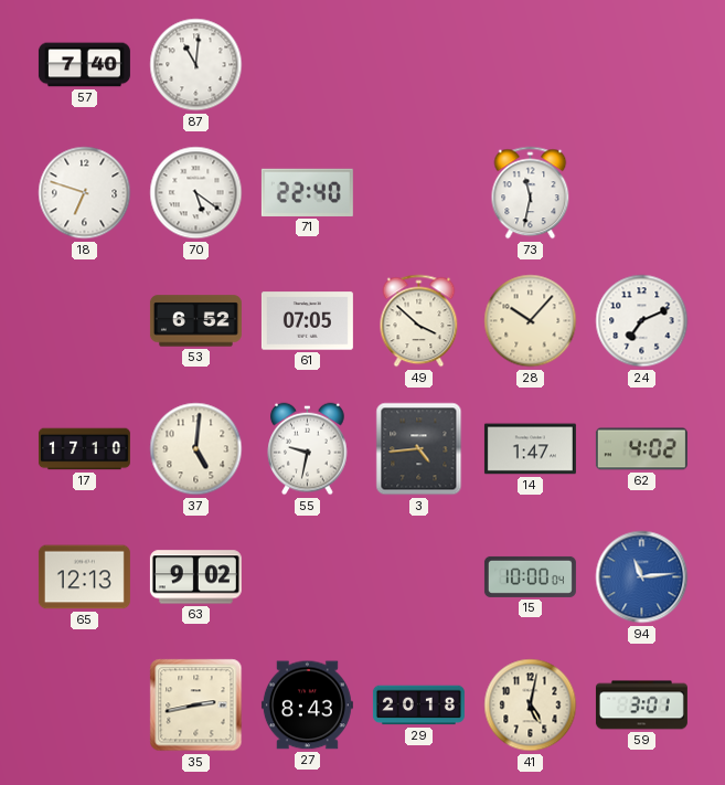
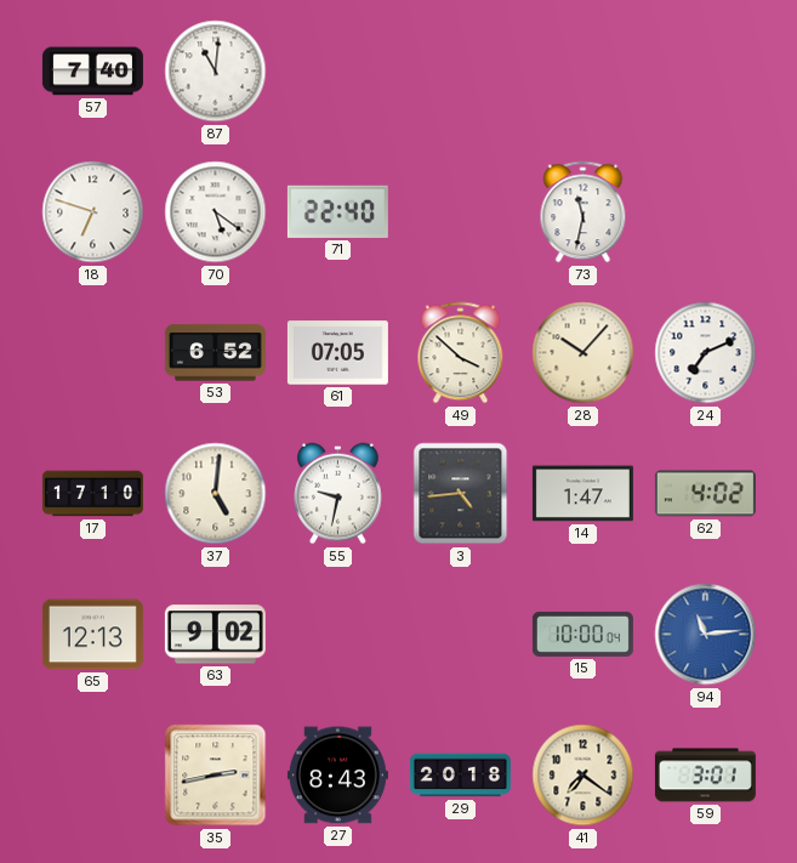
41: 5:02 -> 7:21
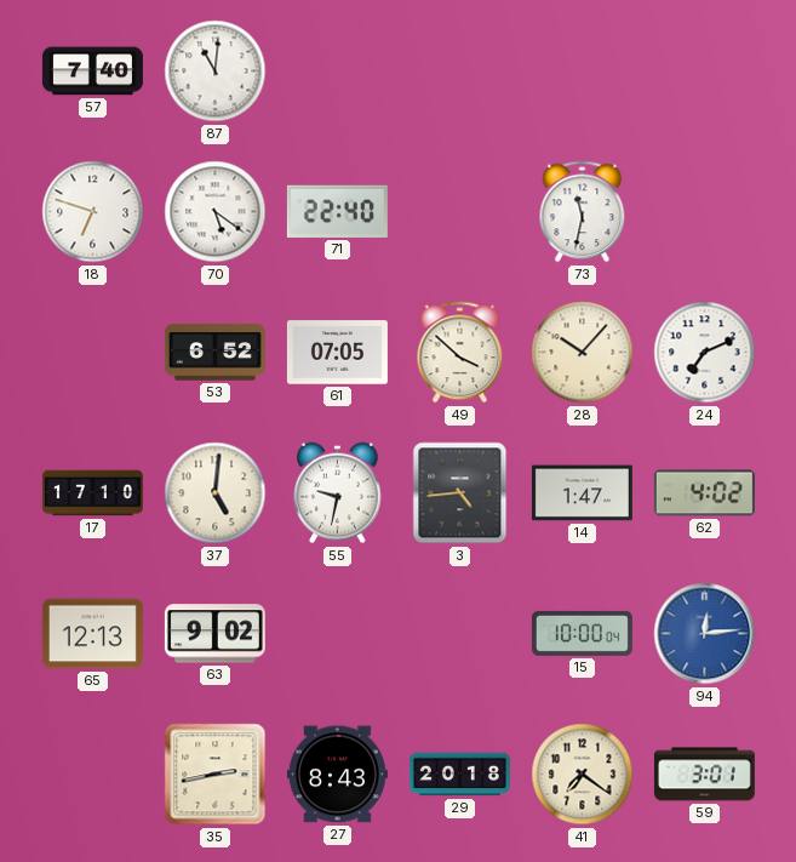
94: 11:14 -> 12:14
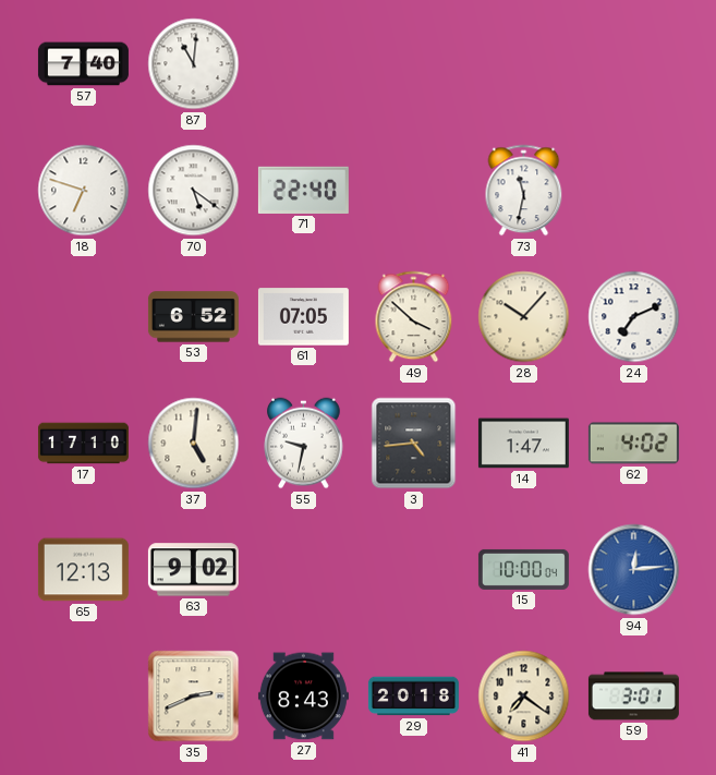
35: 2:43 -> 2:41
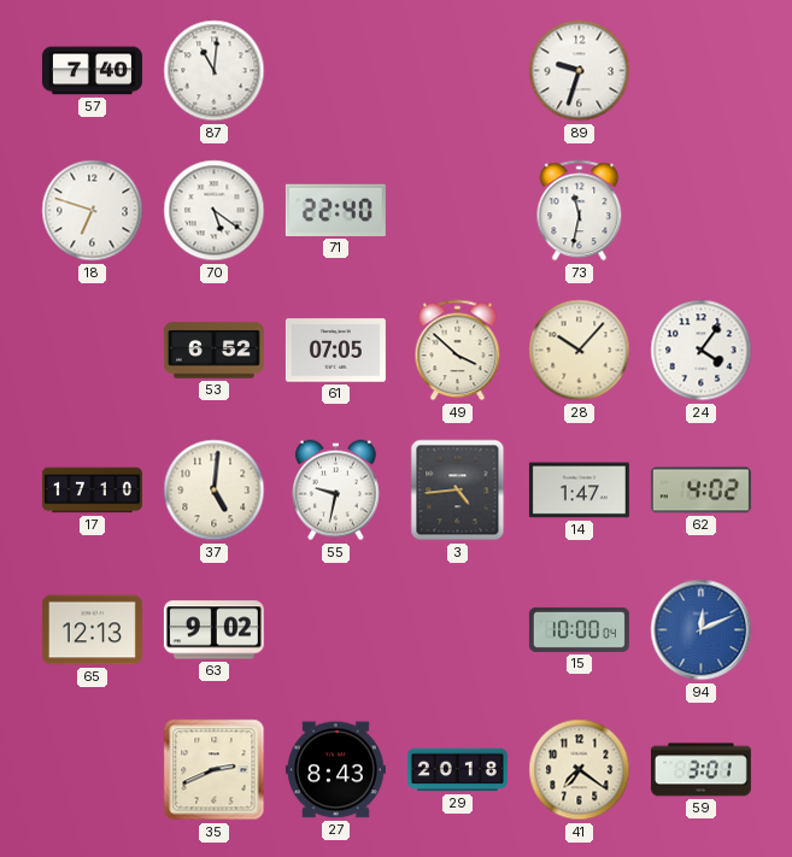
89: none -> 9:33
24: 7:11 -> 4:06
94: 12:14 -> 12:11
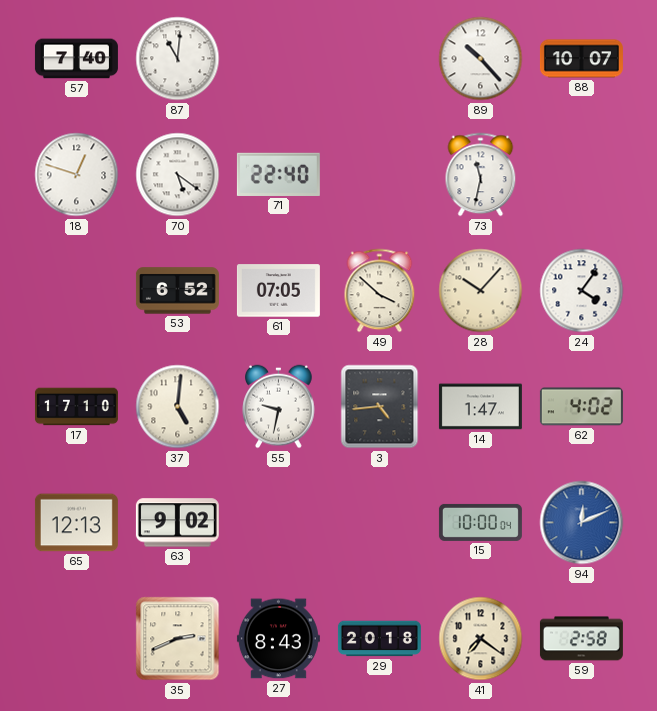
89: 9:33 -> 10:23
88: none -> 10:07
18: 6:48 -> 12:48
59: 3:01 -> 2:58
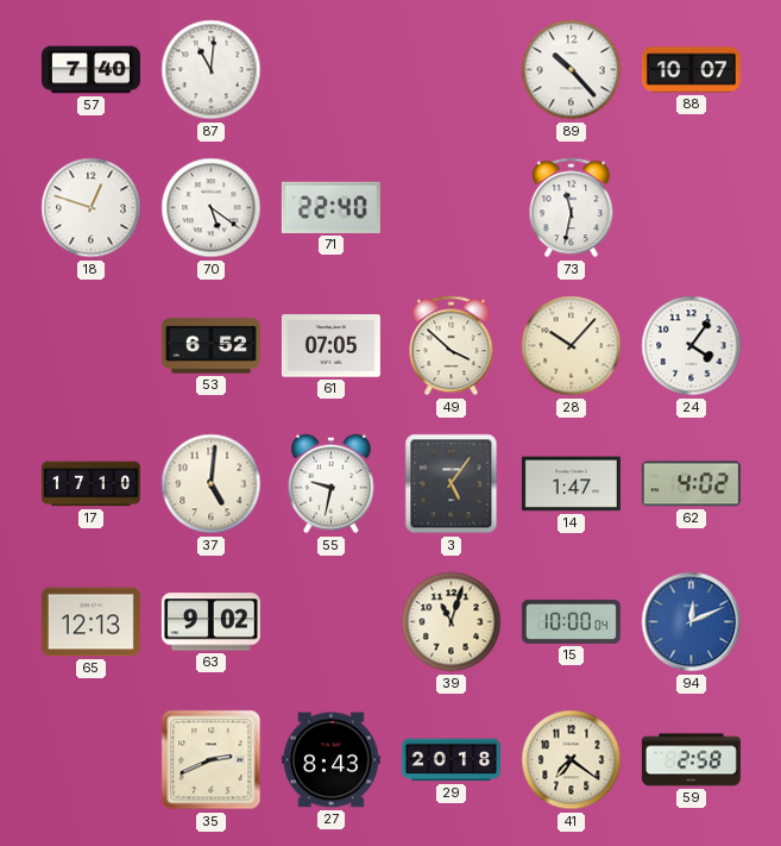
3: 4:44 -> 5:06
39: none -> 11:03
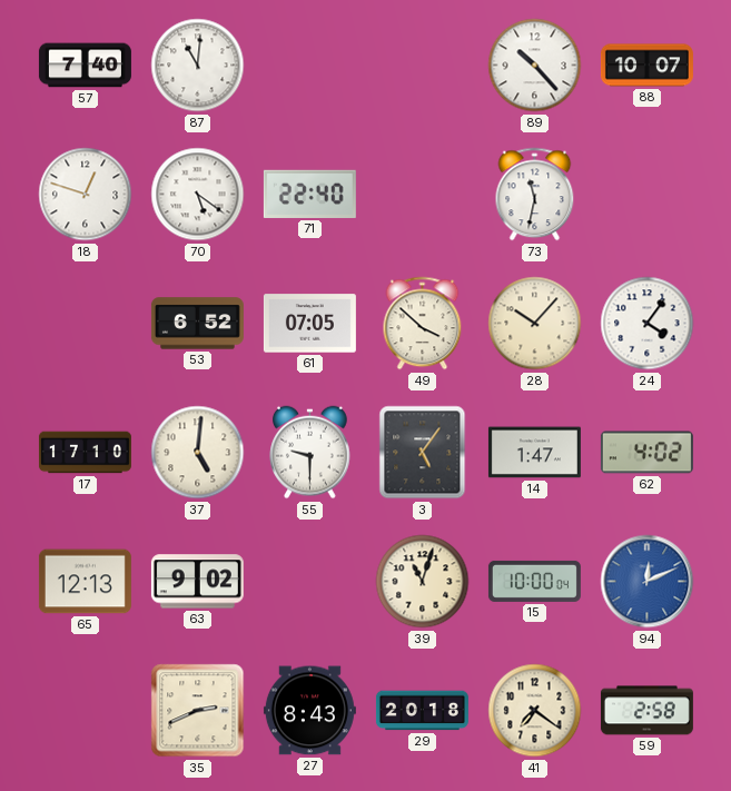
55: 9:32 -> 9:30
